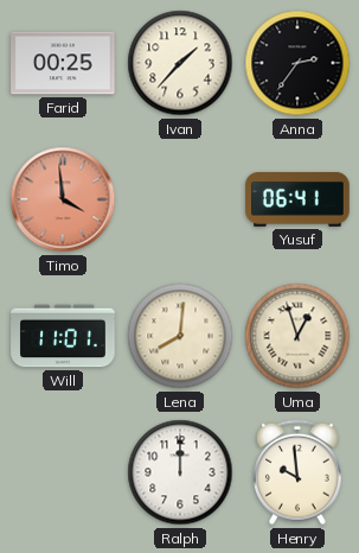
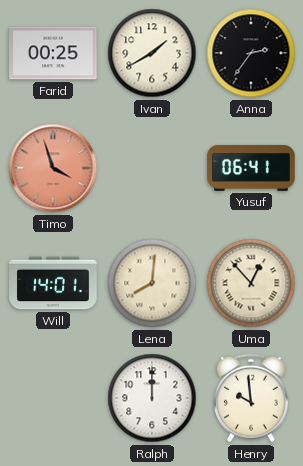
Ivan: 1:37 -> 1:40
Timo: 3:59 -> 3:57
Will: 11:01 -> 14:01
Uma: 12:57 -> 12:53
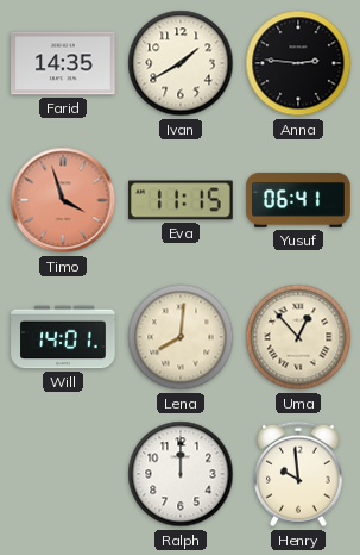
Farid: 00:25 -> 14:35
Anna: 2:36 -> 2:46
Eva: none -> 11:15
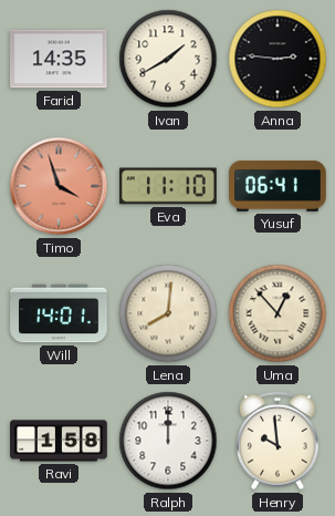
Eva: 11:15 -> 11:10
Ravi: none -> 1:58
